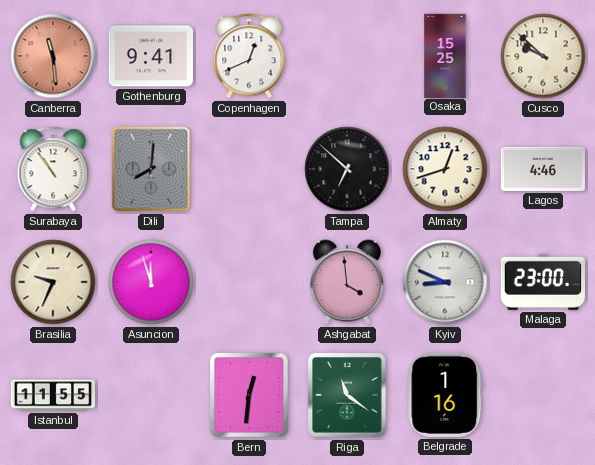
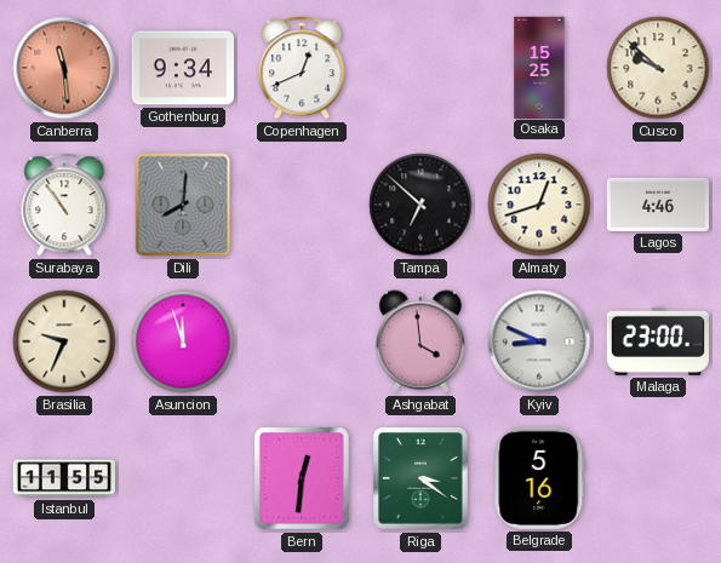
Gothenburg: 9:41 -> 9:34
Riga: 11:21 -> 3:21
Belgrade: 1:16 -> 5:16
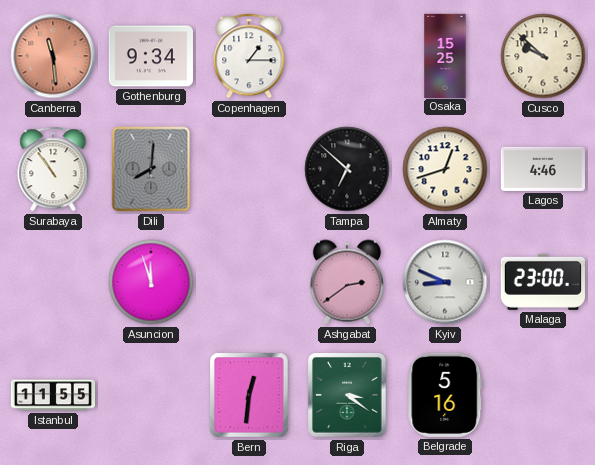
Copenhagen: 12:41 -> 1:15
Brasilia: 9:34 -> none
Ashgabat: 3:59 -> 2:39
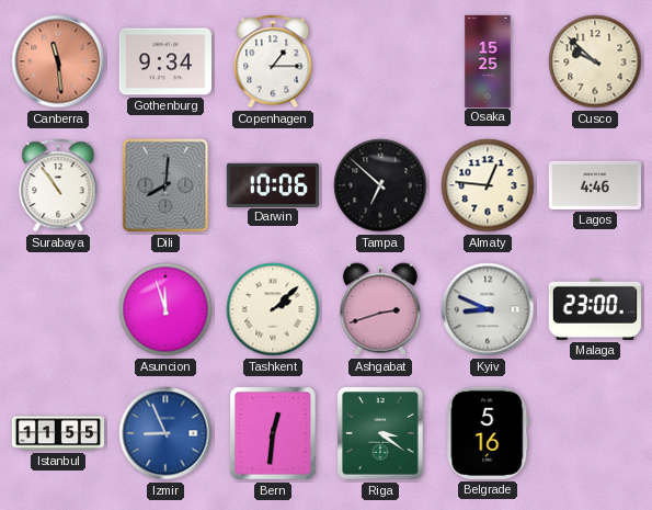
Darwin: none -> 10:06
Almaty: 12:42 -> 12:46
Tashkent: none -> 2:08
Ashgabat: 2:39 -> 2:42
Izmir: none -> 8:56
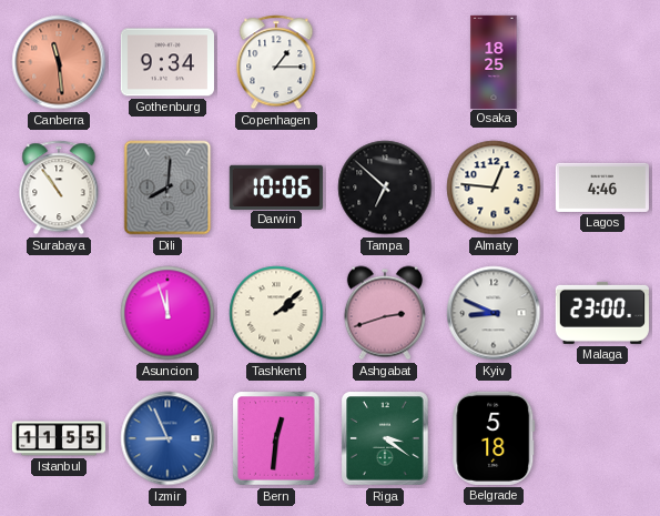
Osaka: 15:25 -> 18:25
Cusco: 9:52 -> none
Belgrade: 5:16 -> 5:18
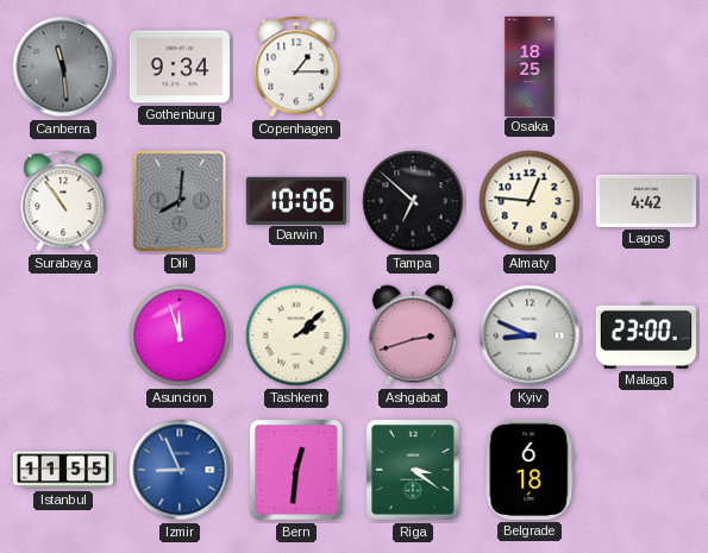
Canberra dial: salmon -> grey
Lagos: 4:46 -> 4:42
Belgrade: 5:18 -> 6:18
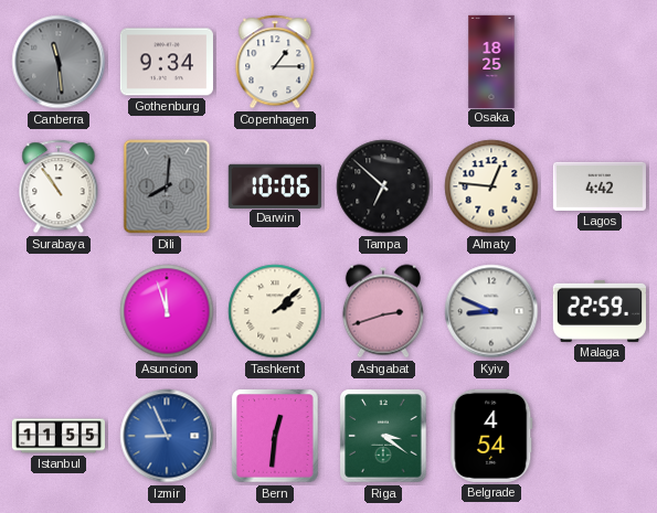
Malaga: 23:00 -> 22:59
Belgrade: 6:18 -> 4:54
